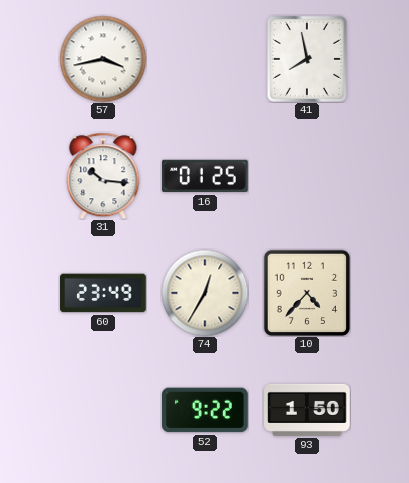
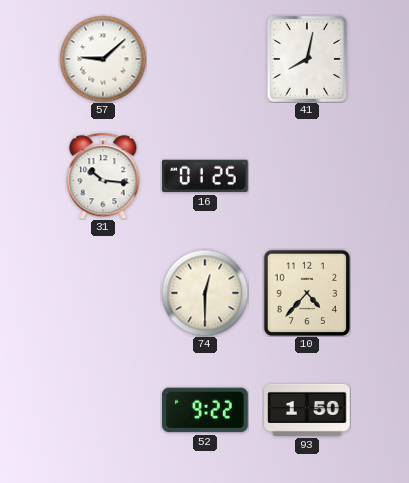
57: 3:43 -> 9:08
41: 7:58 -> 8:02
60: 23:49 -> none
74: 12:35 -> 12:30
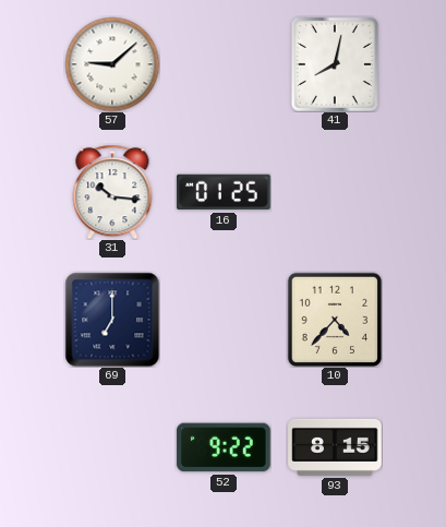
69: none -> 7:00
74: 12:30 -> none
93: 1:50 -> 8:15
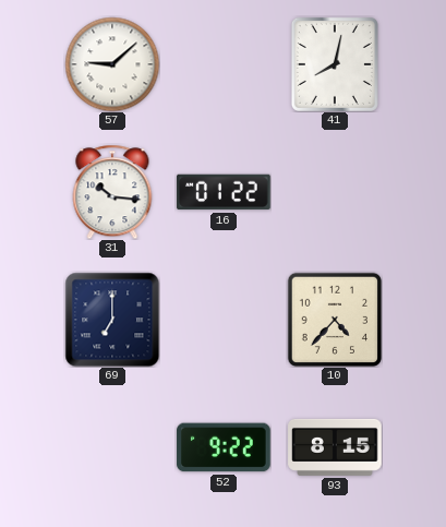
16: 01:25 -> 01:22
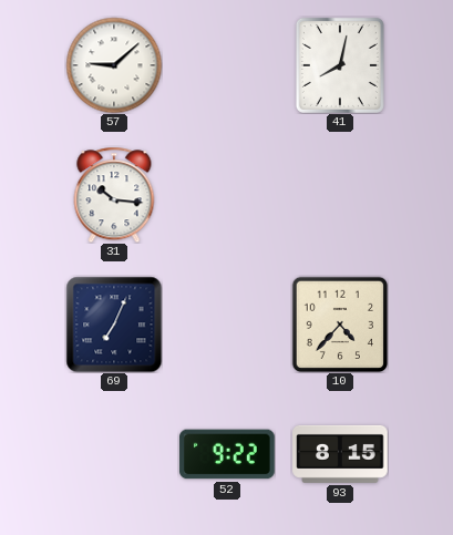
16: 01:22 -> none
69: 7:00 -> 7:04
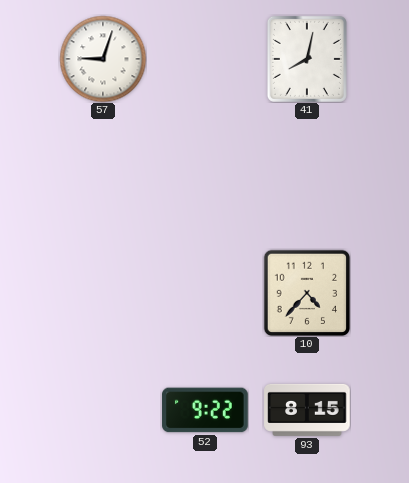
57: 9:08 -> 9:03
31: 10:16 -> none
69: 7:04 -> none
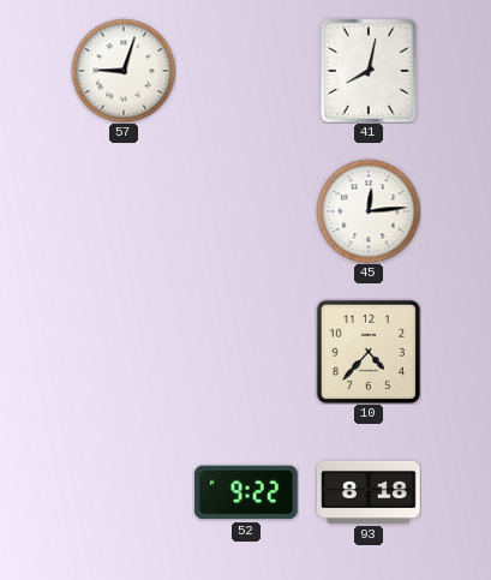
45: none -> 12:14
93: 8:15 -> 8:18
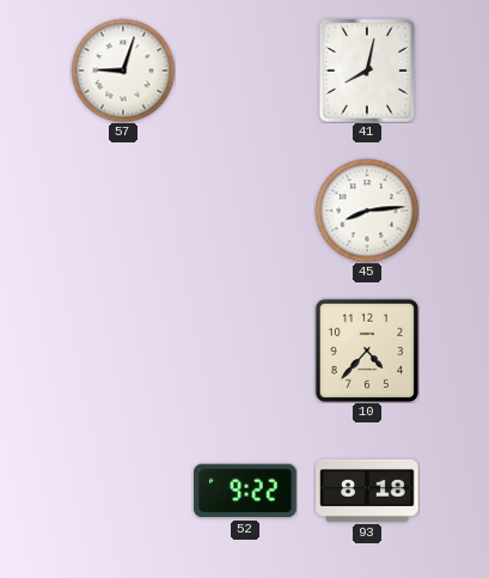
45: 12:14 -> 8:14
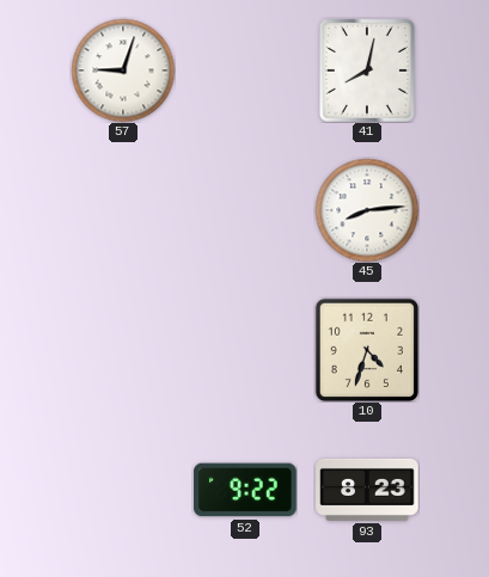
10: 4:37 -> 4:33
93: 8:18 -> 8:23
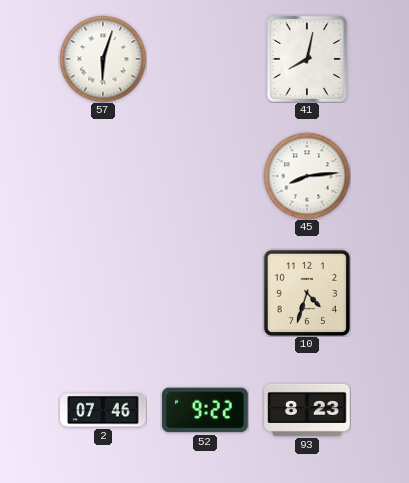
57: 9:03 -> 6:03
2: none -> 07:46
